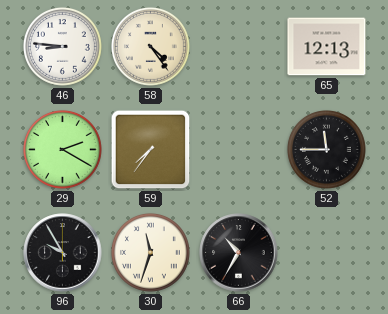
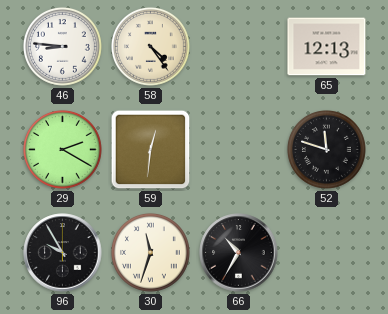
59: 7:36 -> 12:31
52: 11:45 -> 11:48
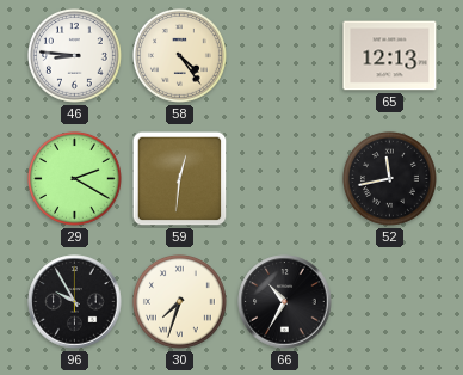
52: 11:48 -> 11:43
30: 11:33 -> 7:33
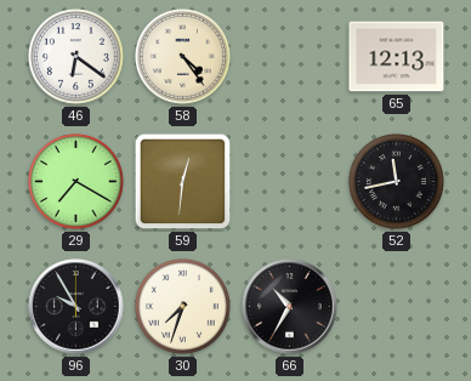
46: 8:46 -> 6:21
29: 2:20 -> 7:20
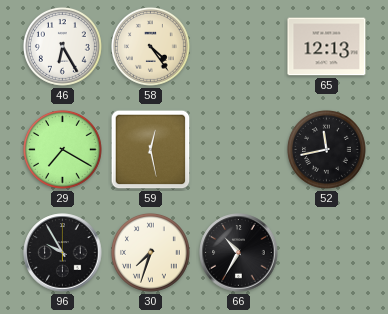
46: 6:21 -> 6:25
59: 12:31 -> 12:28
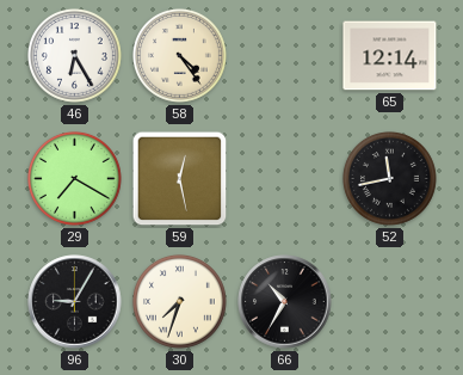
65: 12:13 -> 12:14
96: 9:55 -> 9:05
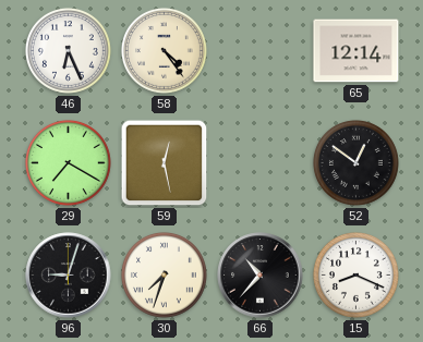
46: 6:25 -> 6:26
52: 11:43 -> 12:51
96: 9:05 -> 9:03
66: 10:35 -> 10:37
15: none -> 8:19
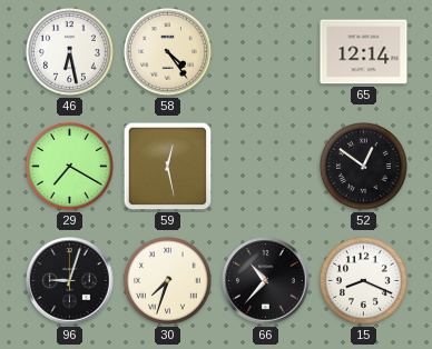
46: 6:26 -> 6:28
